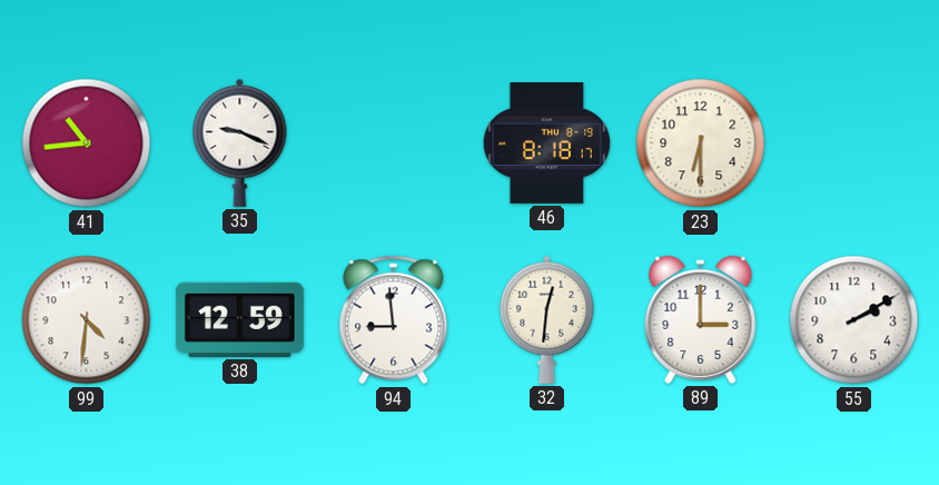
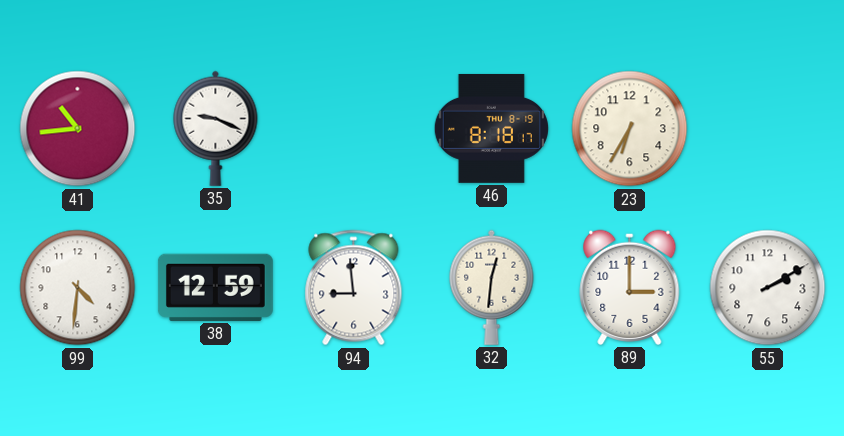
23: 6:30 -> 6:35
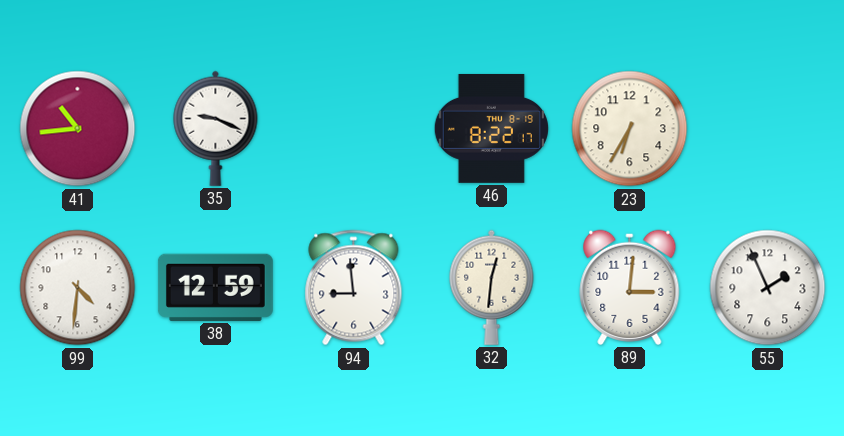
46: 8:18 -> 8:22
89: 3:00 -> 3:01
55: 2:10 -> 1:56
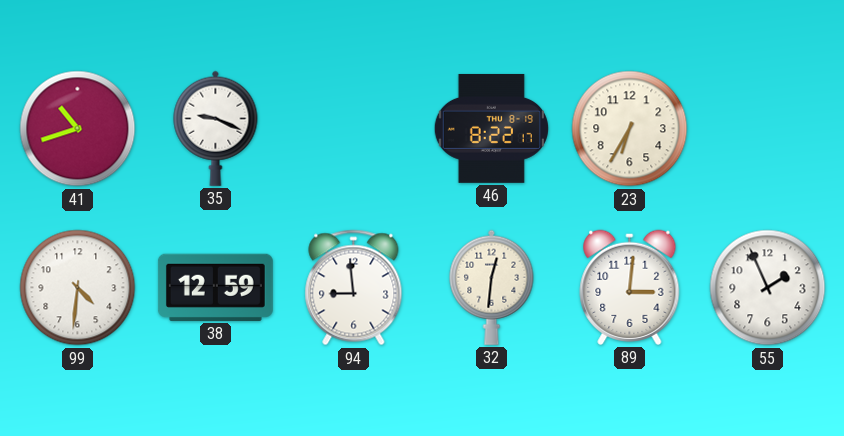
41: 10:44 -> 10:42
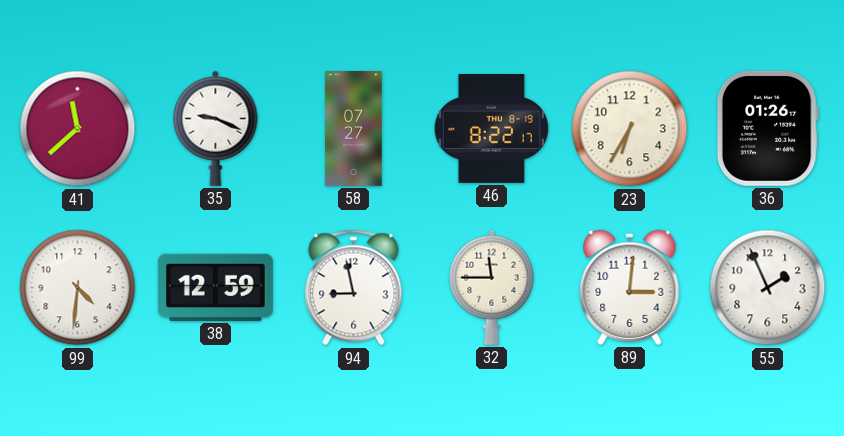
41: 10:42 -> 11:38
58: none -> 07:27
36: none -> 01:26
94: 8:59 -> 8:58
32: 12:31 -> 11:45
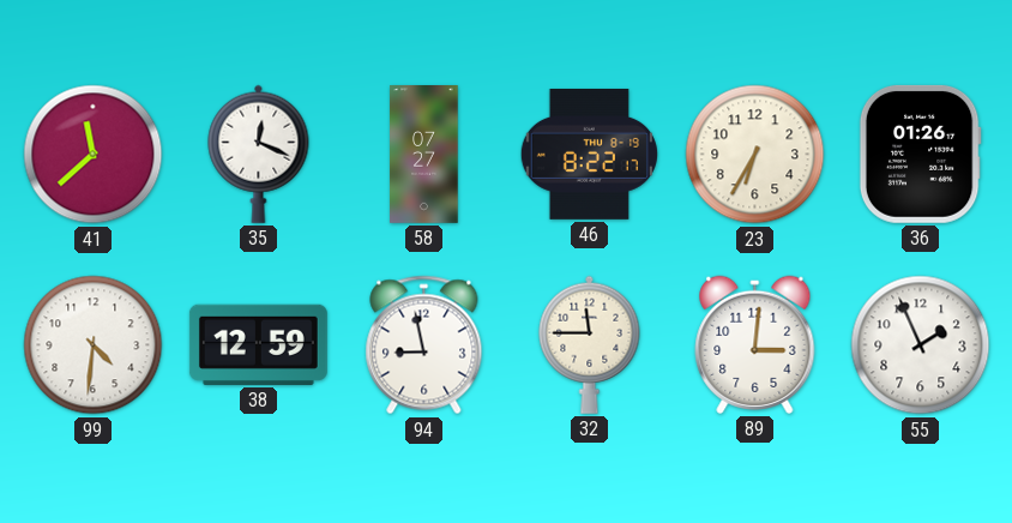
35: 9:19 -> 12:19
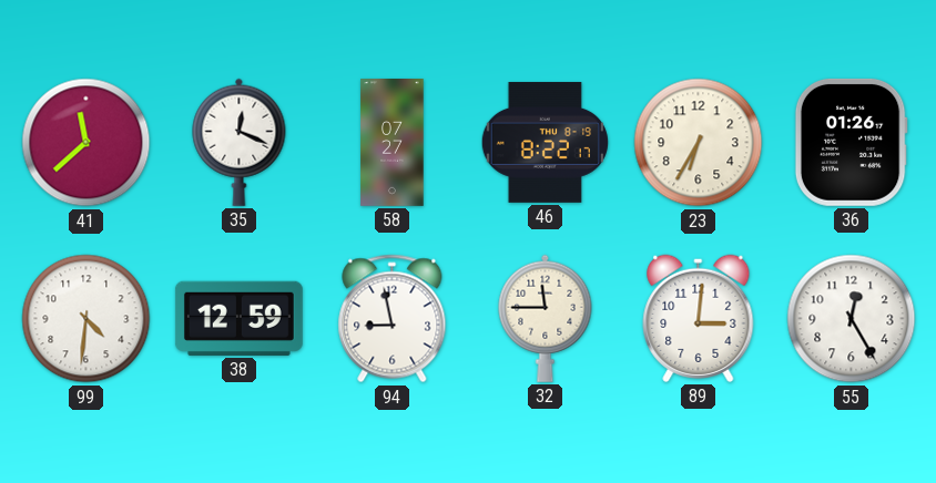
55: 1:56 -> 12:25
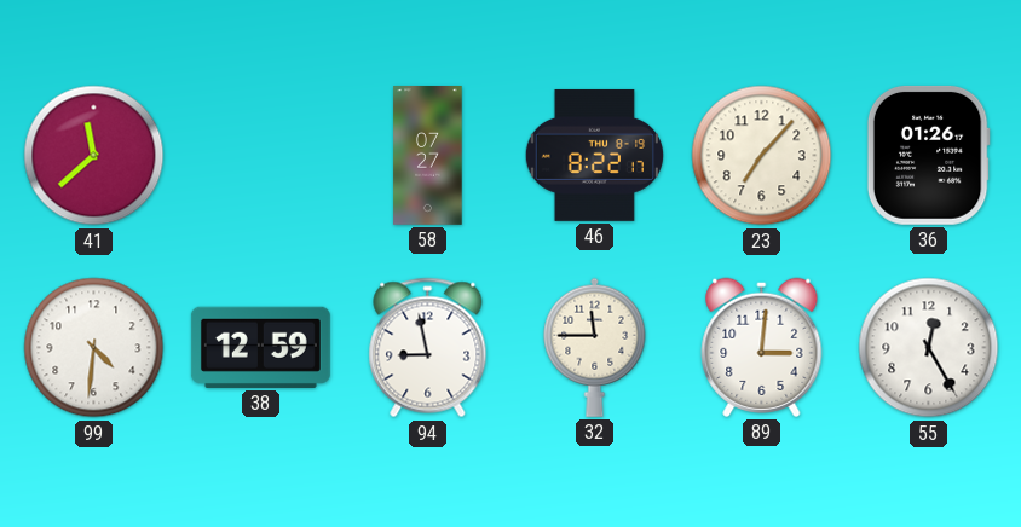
35: 12:19 -> none
23: 6:35 -> 7:07
